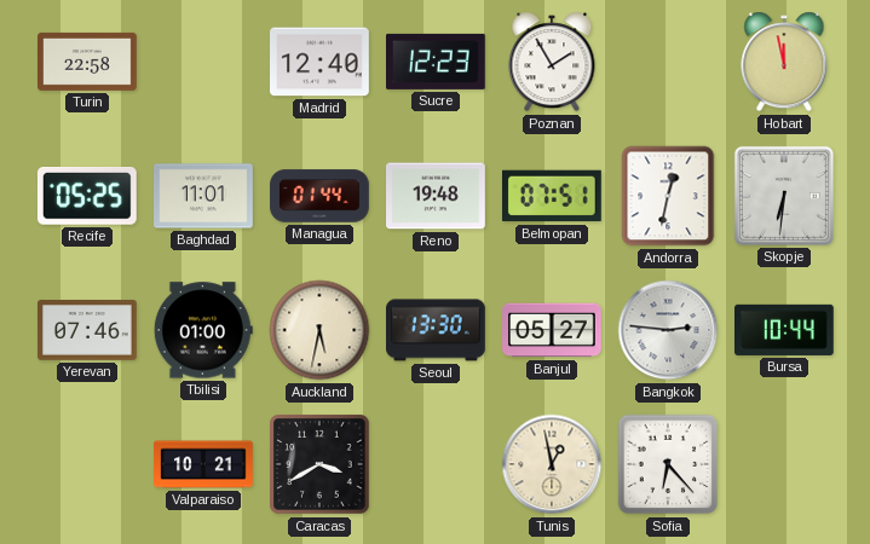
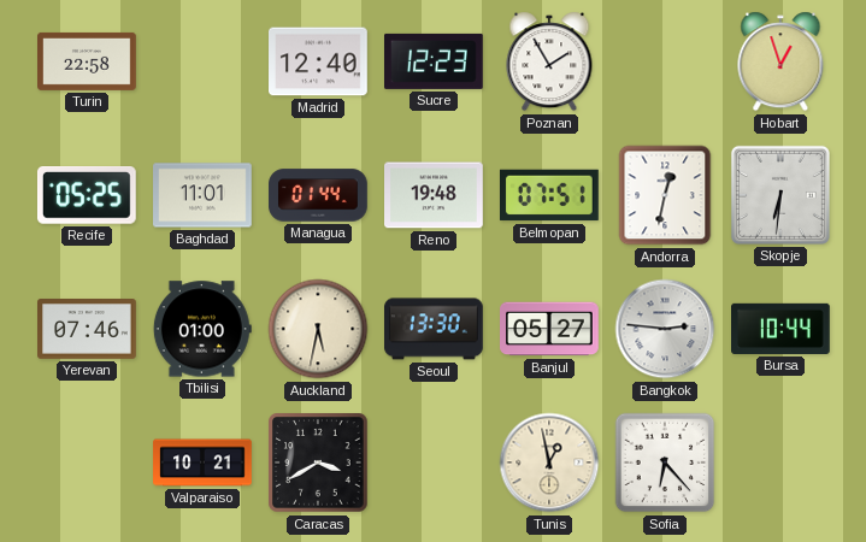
Hobart: 11:58 -> 12:57
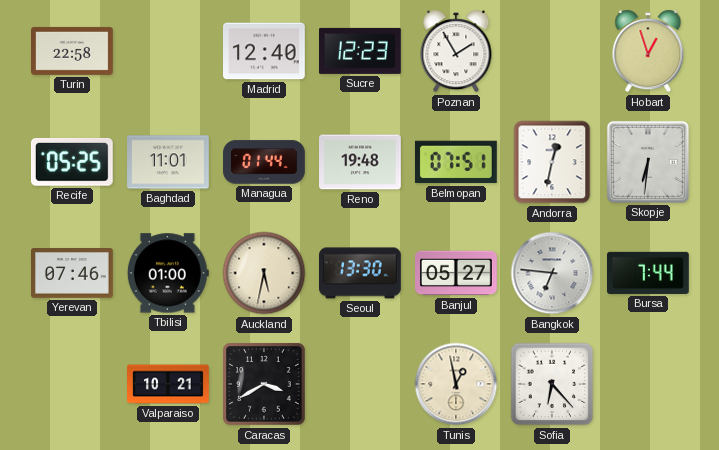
Bangkok: 2:46 -> 6:46
Bursa: 10:44 -> 7:44
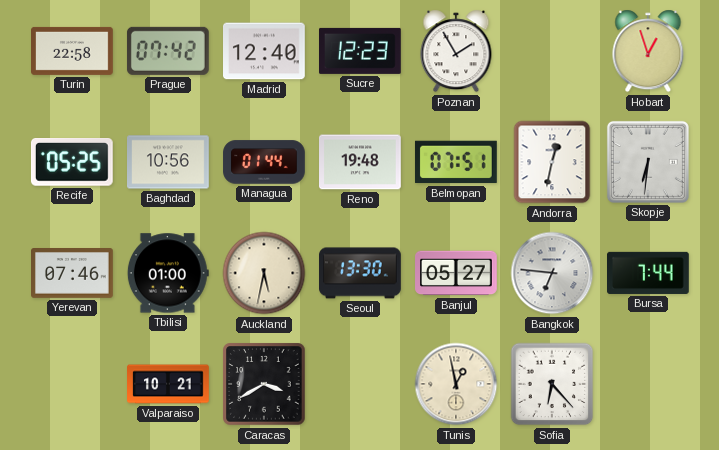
Prague: none -> 07:42
Baghdad: 11:01 -> 10:56
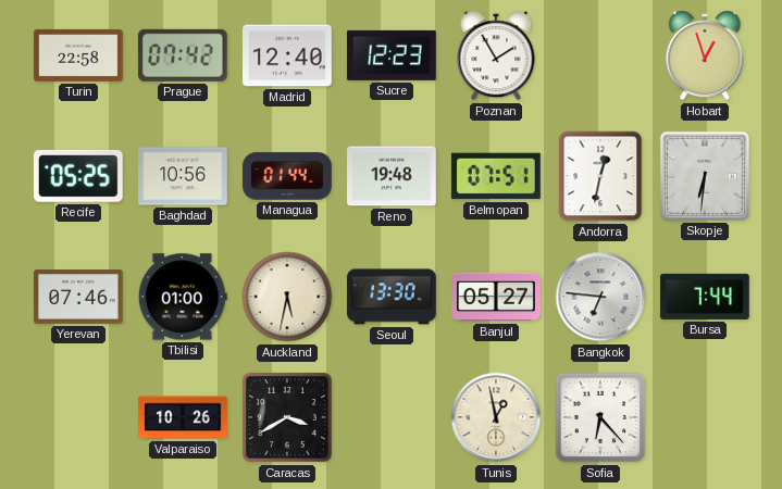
Valparaiso: 10:21 -> 10:26
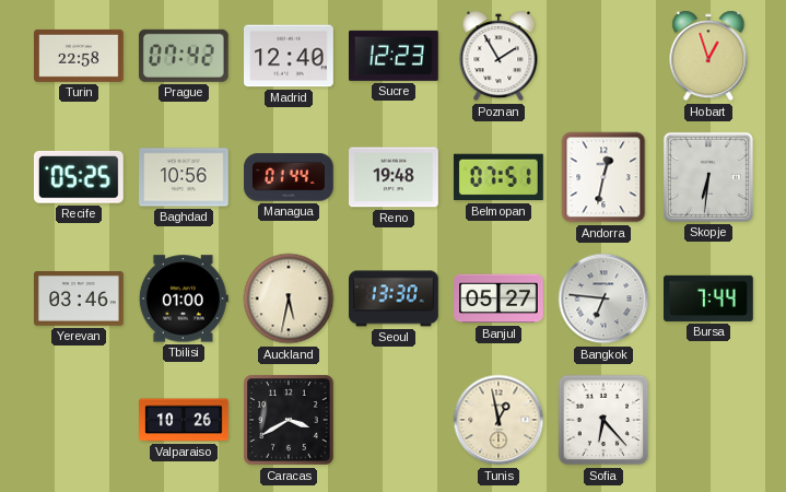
Yerevan: 07:46 -> 03:46
